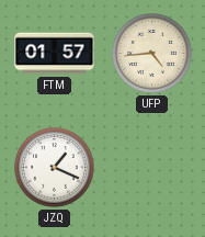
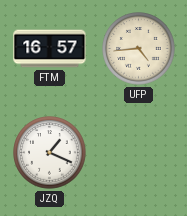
FTM: 01:57 -> 16:57
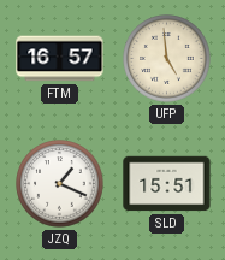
UFP: 4:44 -> 4:59
SLD: none -> 15:51
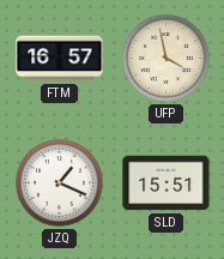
UFP: 4:59 -> 3:58
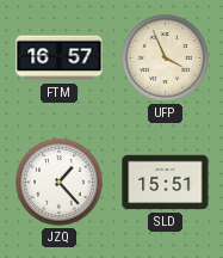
UFP: 3:58 -> 3:56
JZQ: 1:19 -> 1:23
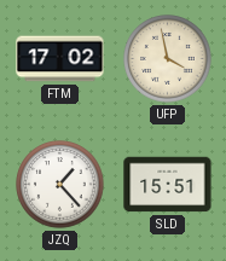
FTM: 16:57 -> 17:02
UFP: 3:56 -> 3:58
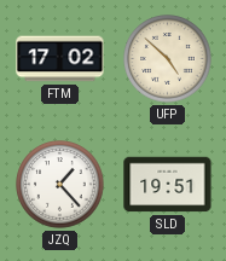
UFP: 3:58 -> 4:52
SLD: 15:51 -> 19:51
